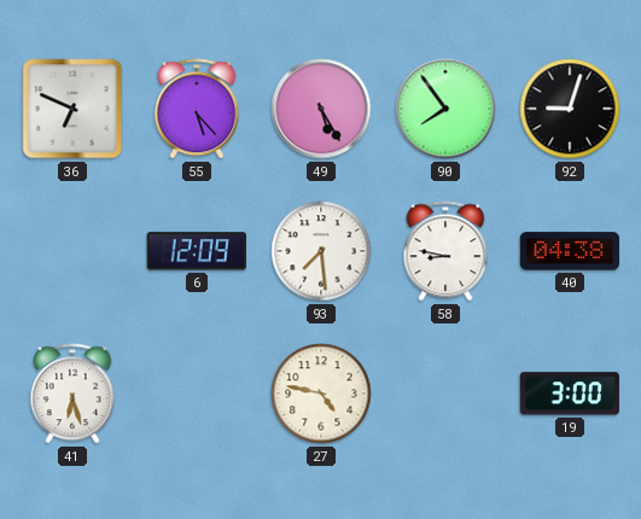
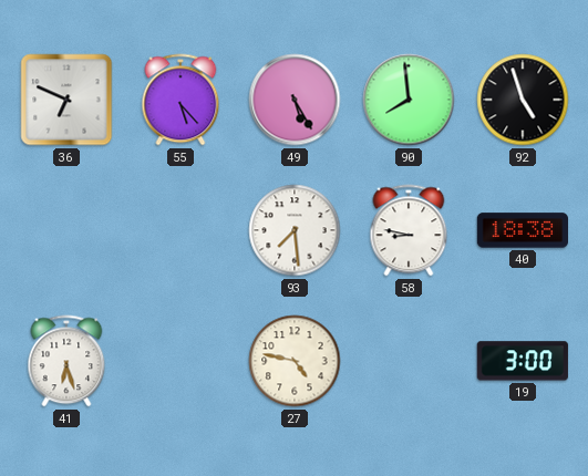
90: 7:54 -> 7:59
92: 9:03 -> 4:57
6: 12:09 -> none
40: 04:38 -> 18:38
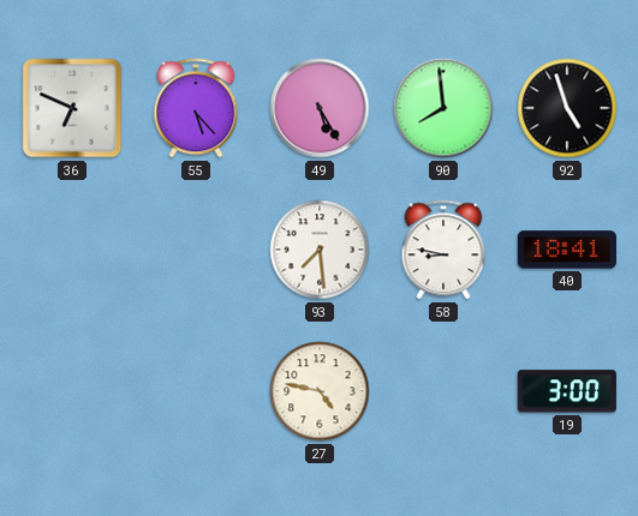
40: 18:38 -> 18:41
41: 6:27 -> none
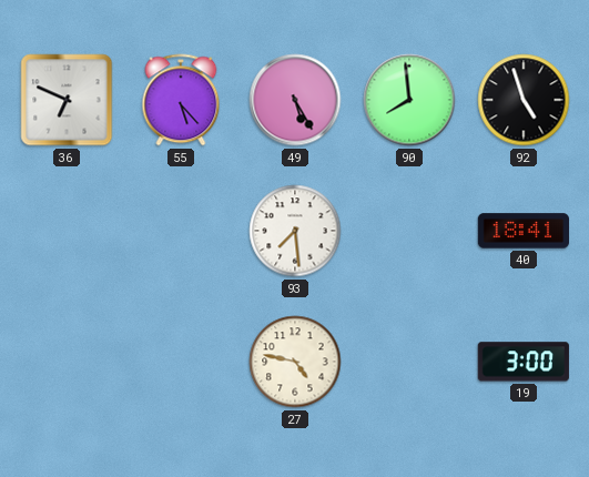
58: 8:47 -> none
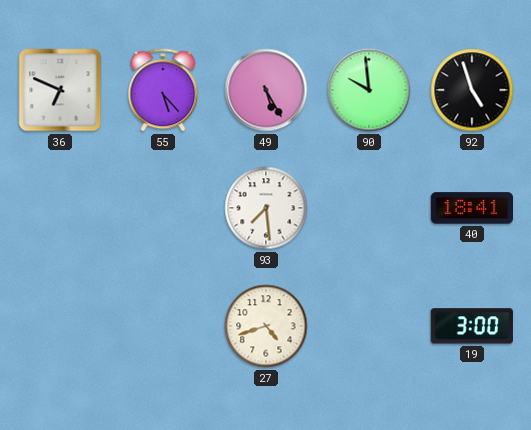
90: 7:59 -> 9:59
27: 4:47 -> 4:42
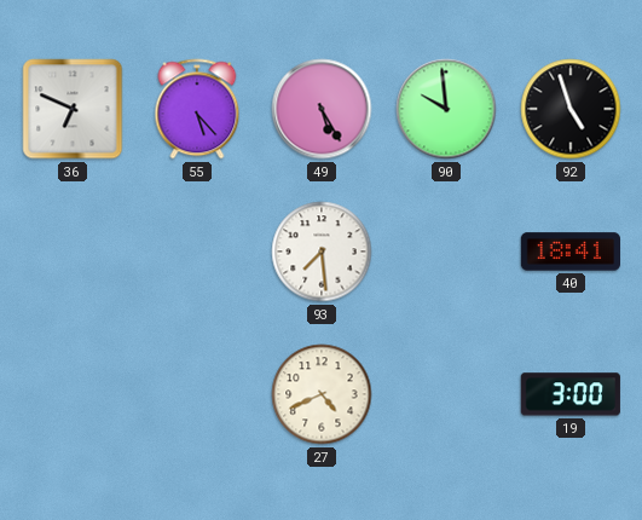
27: 4:42 -> 4:41
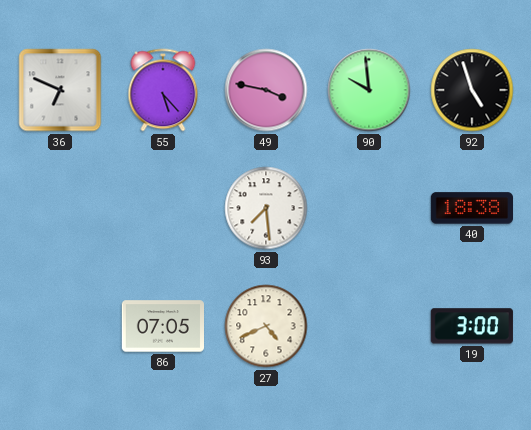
49: 5:25 -> 3:47
40: 18:41 -> 18:38
86: none -> 07:05
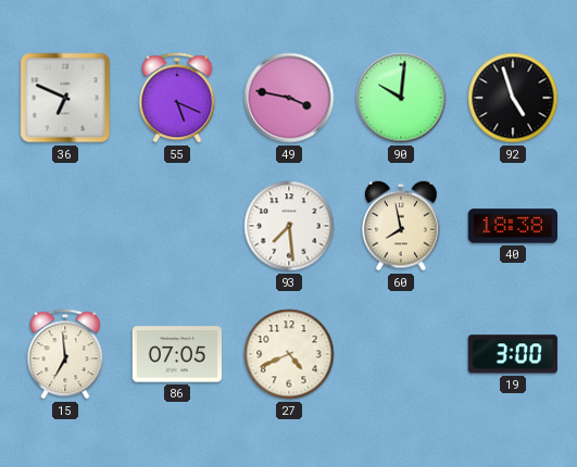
55: 5:23 -> 5:19
90: 9:59 -> 10:01
60: none -> 7:58
15: none -> 6:59
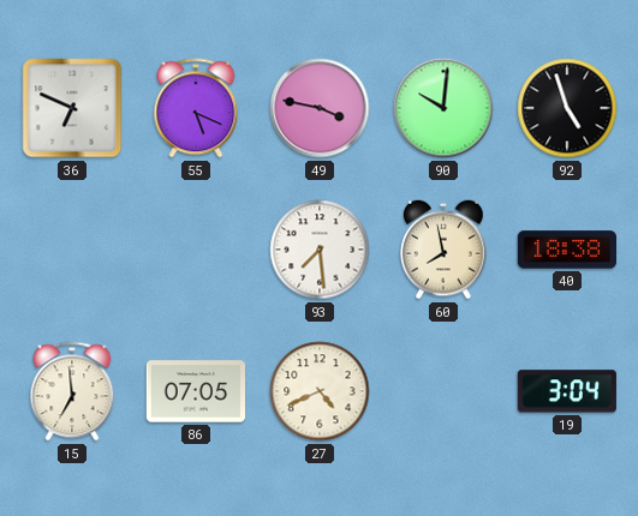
19: 3:00 -> 3:04
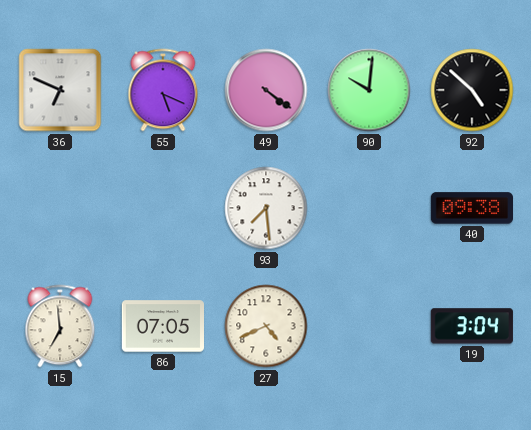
49: 3:47 -> 4:21
92: 4:57 -> 4:52
60: 7:58 -> none
40: 18:38 -> 09:38
